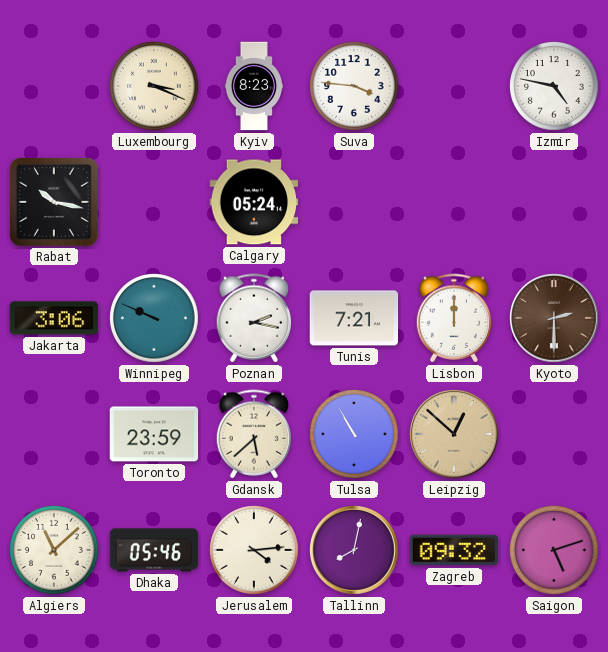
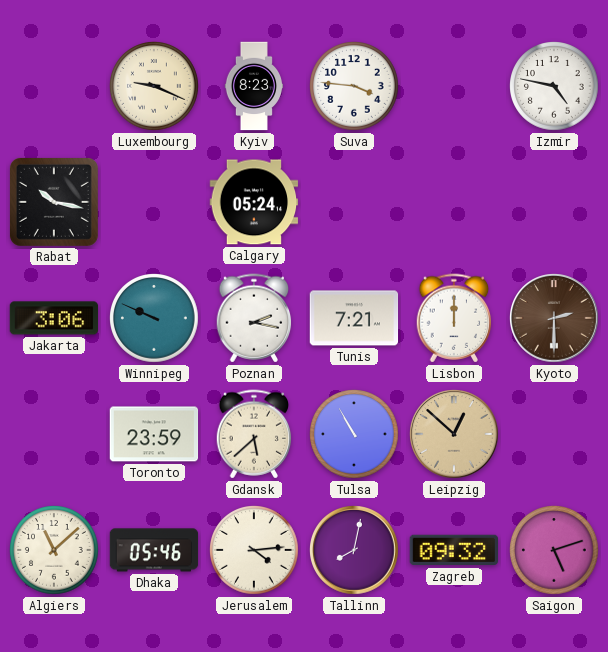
Luxembourg: 3:19 -> 9:19
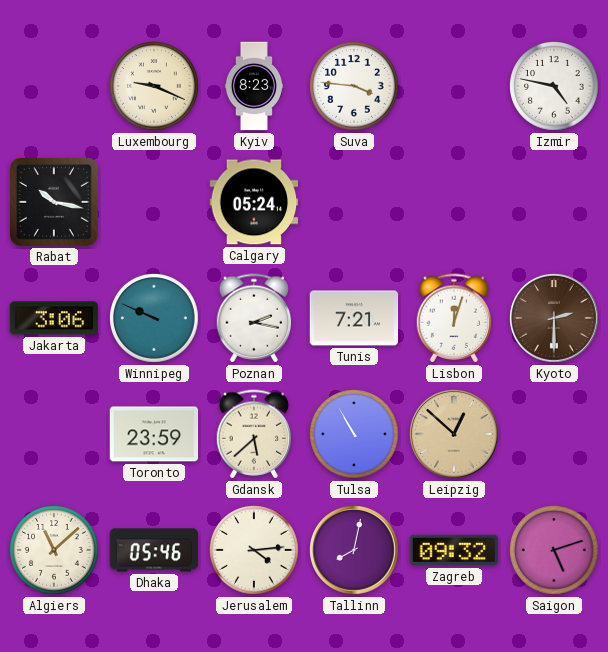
Lisbon: 12:00 -> 12:03
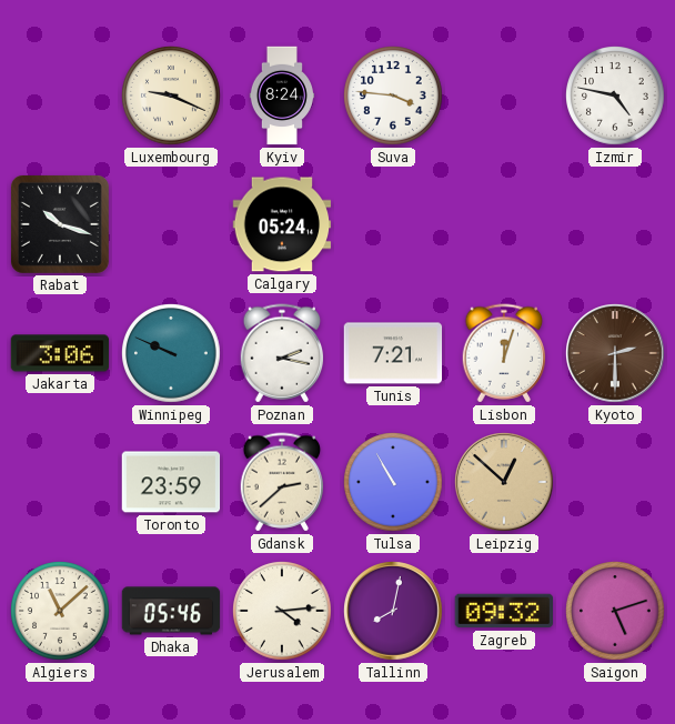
Kyiv: 8:23 -> 8:24
Rabat: 10:17 -> 10:18
Gdansk: 5:38 -> 2:38
